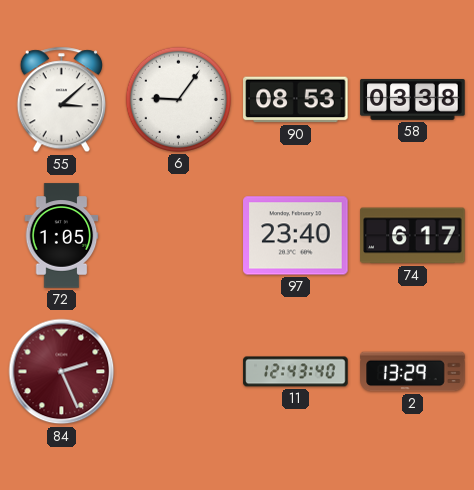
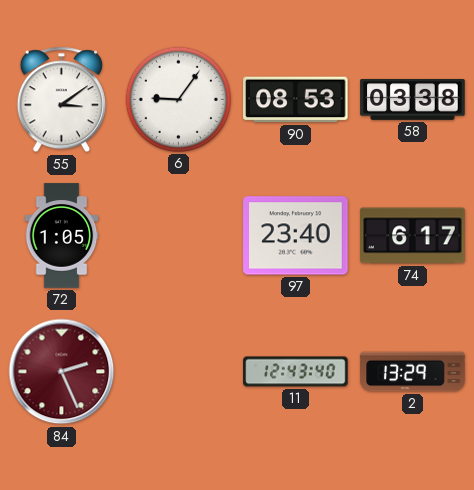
55: 3:08 -> 3:09
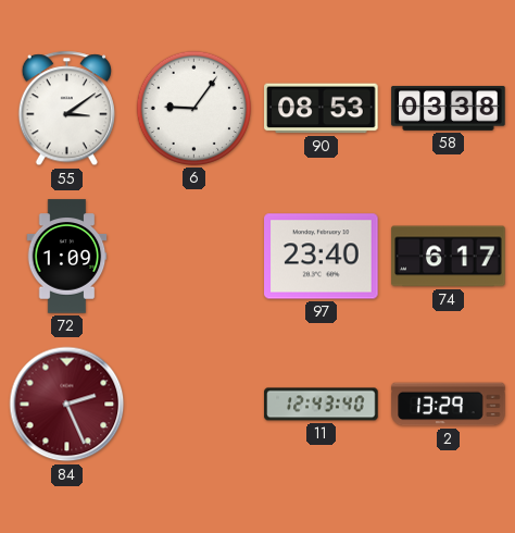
72: 1:05 -> 1:09
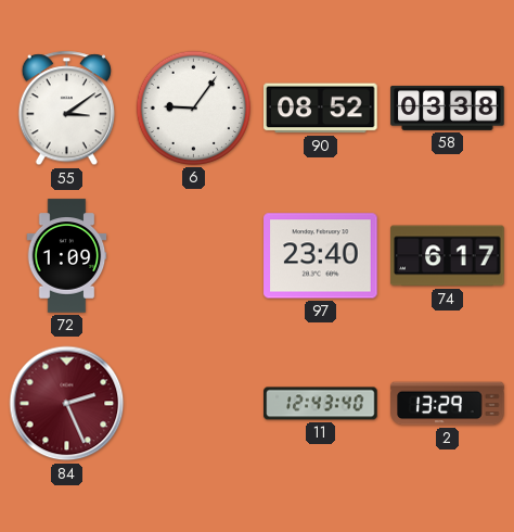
90: 08:53 -> 08:52
